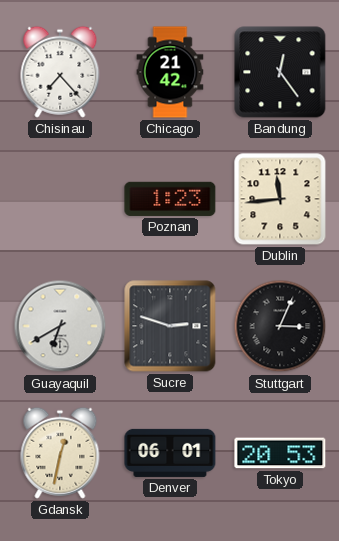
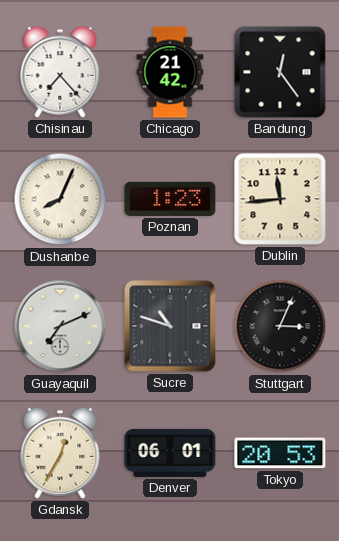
Dushanbe: none -> 8:04
Guayaquil: 6:40 -> 7:11
Sucre: 2:48 -> 10:48
Gdansk: 12:32 -> 12:35
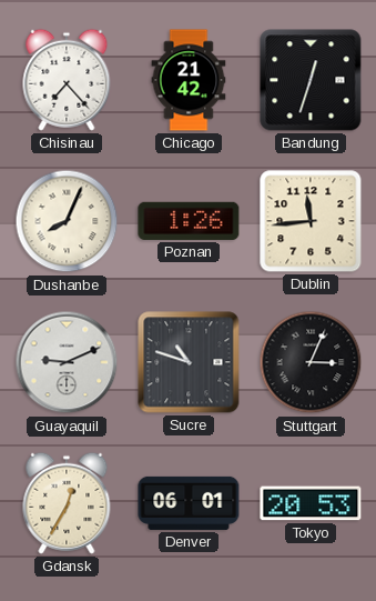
Bandung: 12:24 -> 12:33
Poznan: 1:23 -> 1:26
Guayaquil: 7:11 -> 9:11
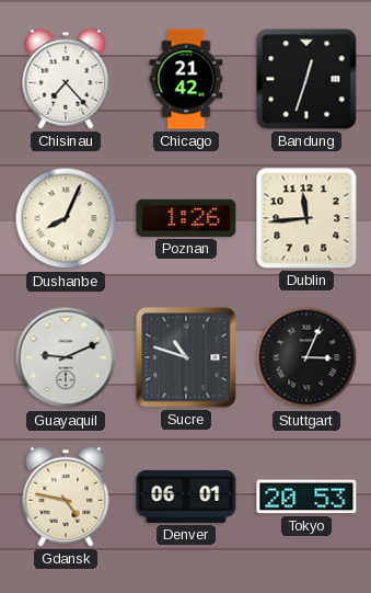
Gdansk: 12:35 -> 4:47
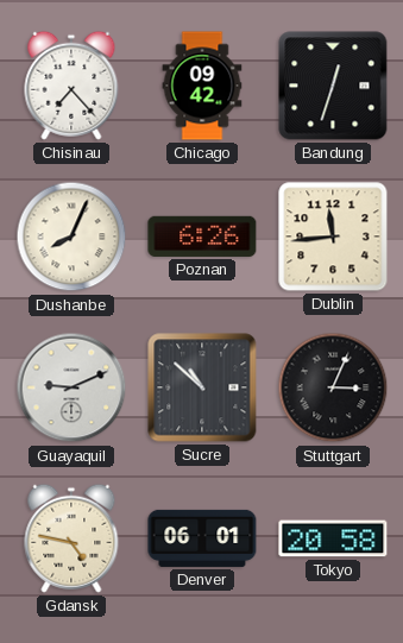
Chicago: 21:42 -> 09:42
Poznan: 1:26 -> 6:26
Sucre: 10:48 -> 10:52
Tokyo: 20:53 -> 20:58
